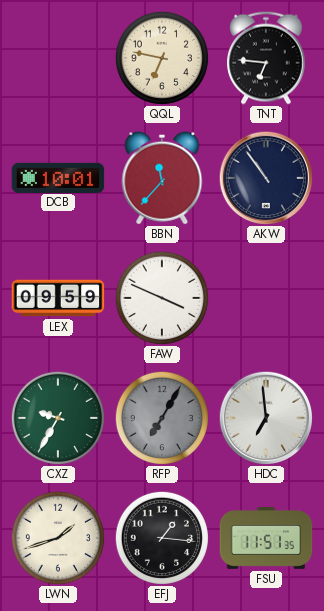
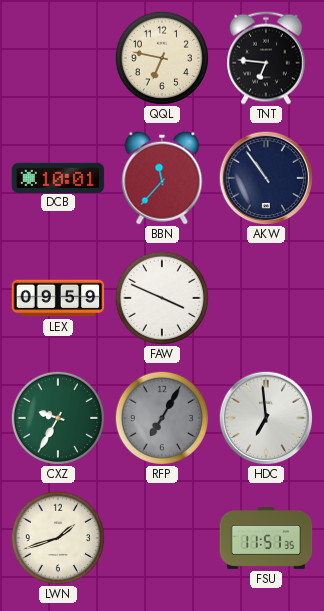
EFJ: 1:16 -> none
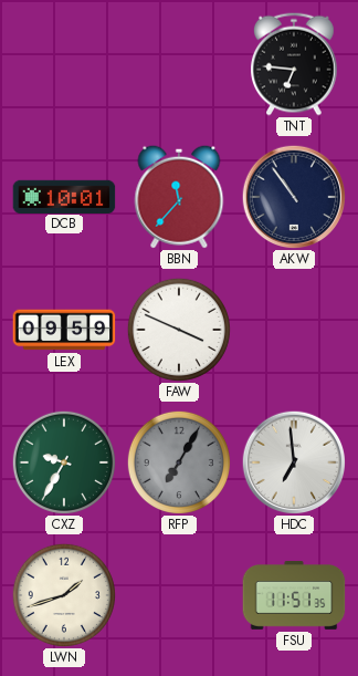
QQL: 6:47 -> none
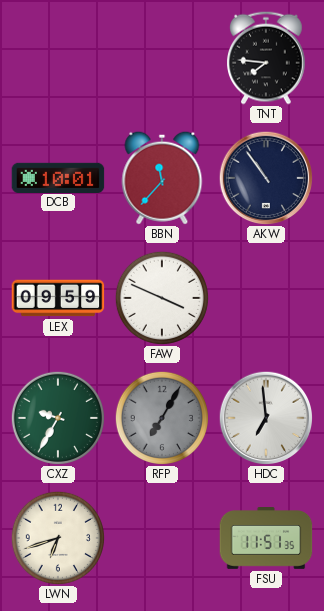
TNT: 6:46 -> 7:46
LWN: 1:42 -> 6:42
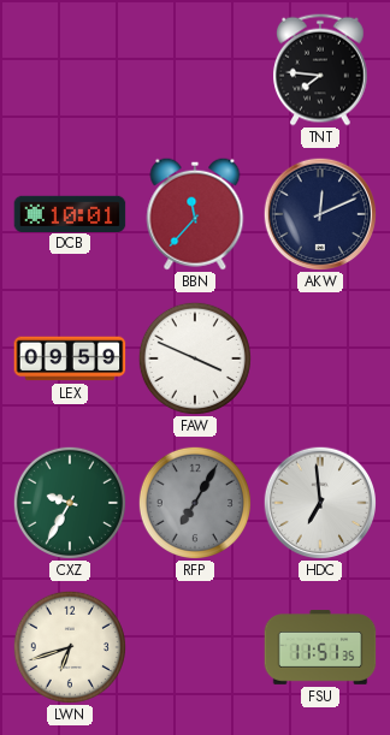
AKW: 10:54 -> 12:11
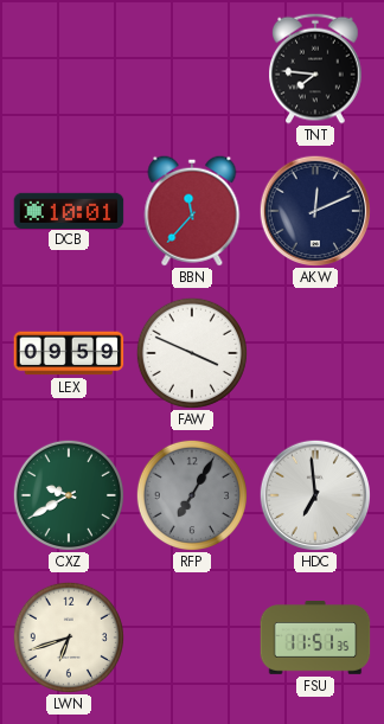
CXZ: 9:35 -> 9:40
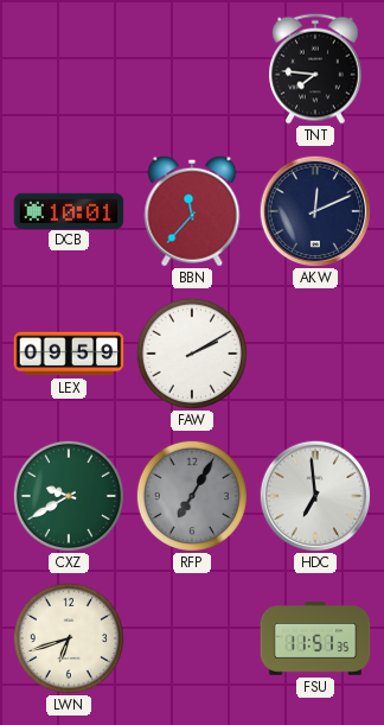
FAW: 3:49 -> 2:10
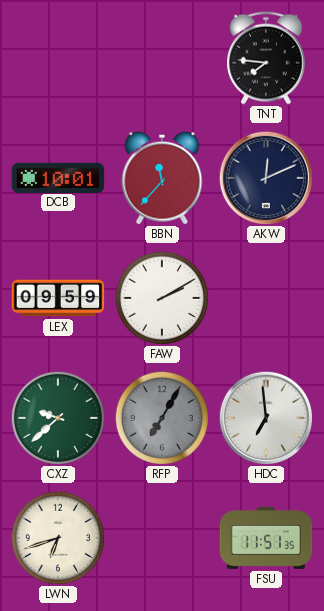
CXZ: 9:40 -> 9:38
